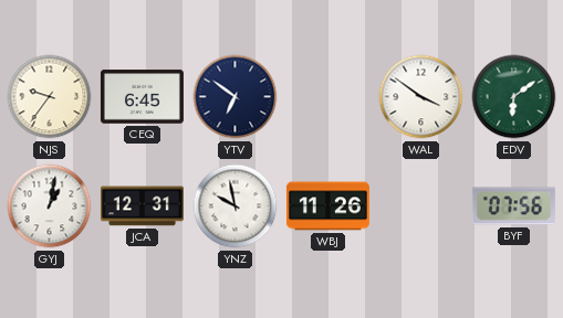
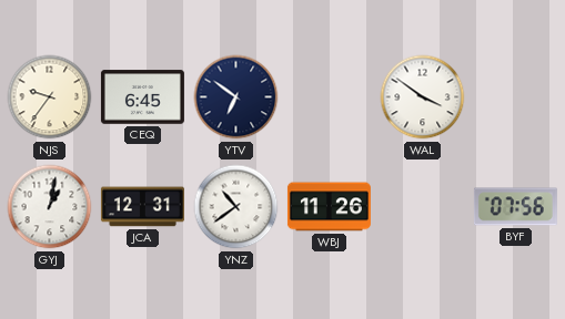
EDV: 6:09 -> none
YNZ: 9:58 -> 10:39
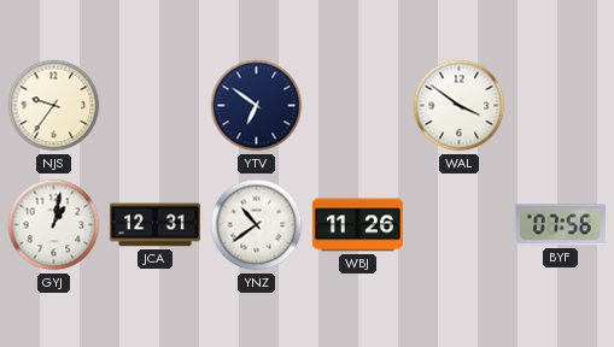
CEQ: 6:45 -> none
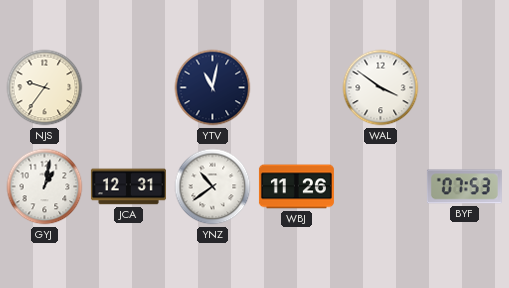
YTV: 6:51 -> 11:02
BYF: 07:56 -> 07:53
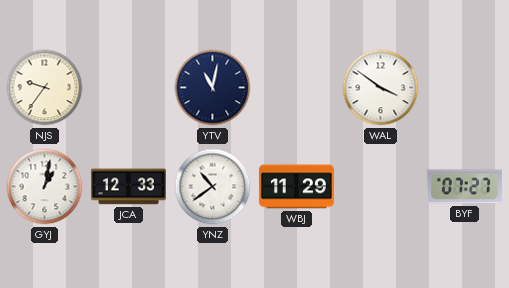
JCA: 12:31 -> 12:33
WBJ: 11:26 -> 11:29
BYF: 07:53 -> 07:27
